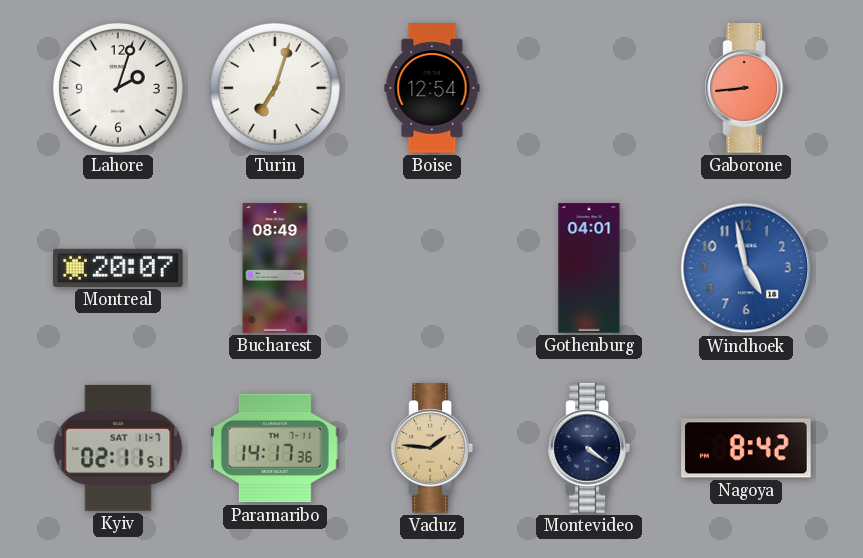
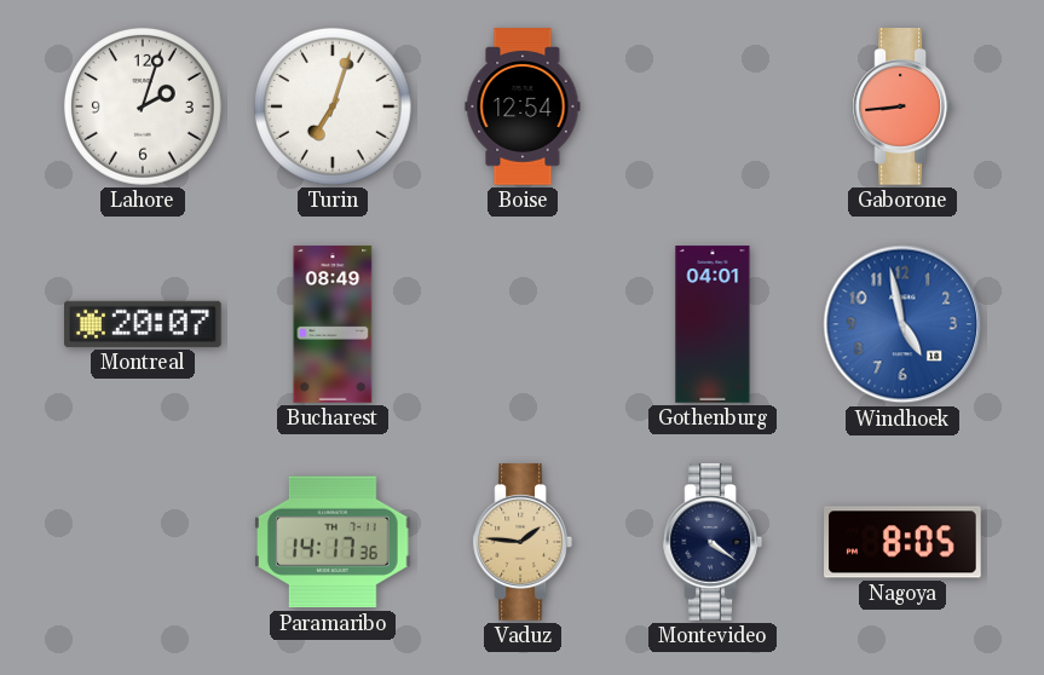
Kyiv: 02:11 -> none
Nagoya: 8:42 -> 8:05
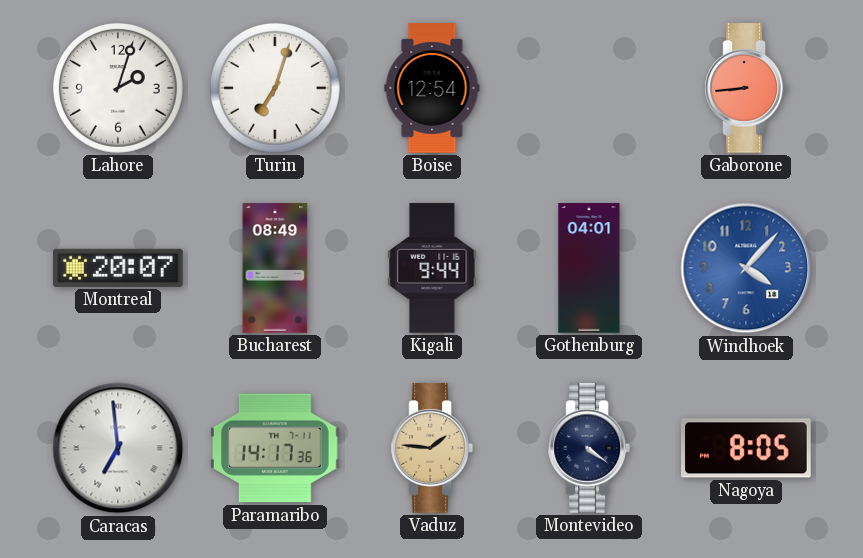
Kigali: none -> 9:44
Windhoek: 4:58 -> 4:07
Caracas: none -> 6:59
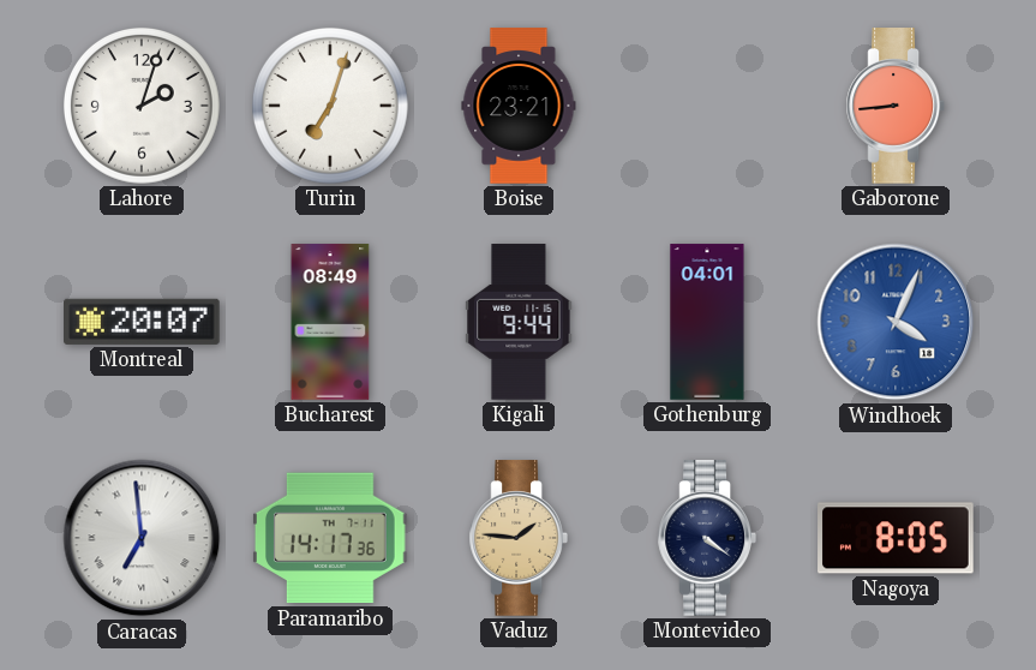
Boise: 12:54 -> 23:21
Windhoek: 4:07 -> 4:04
